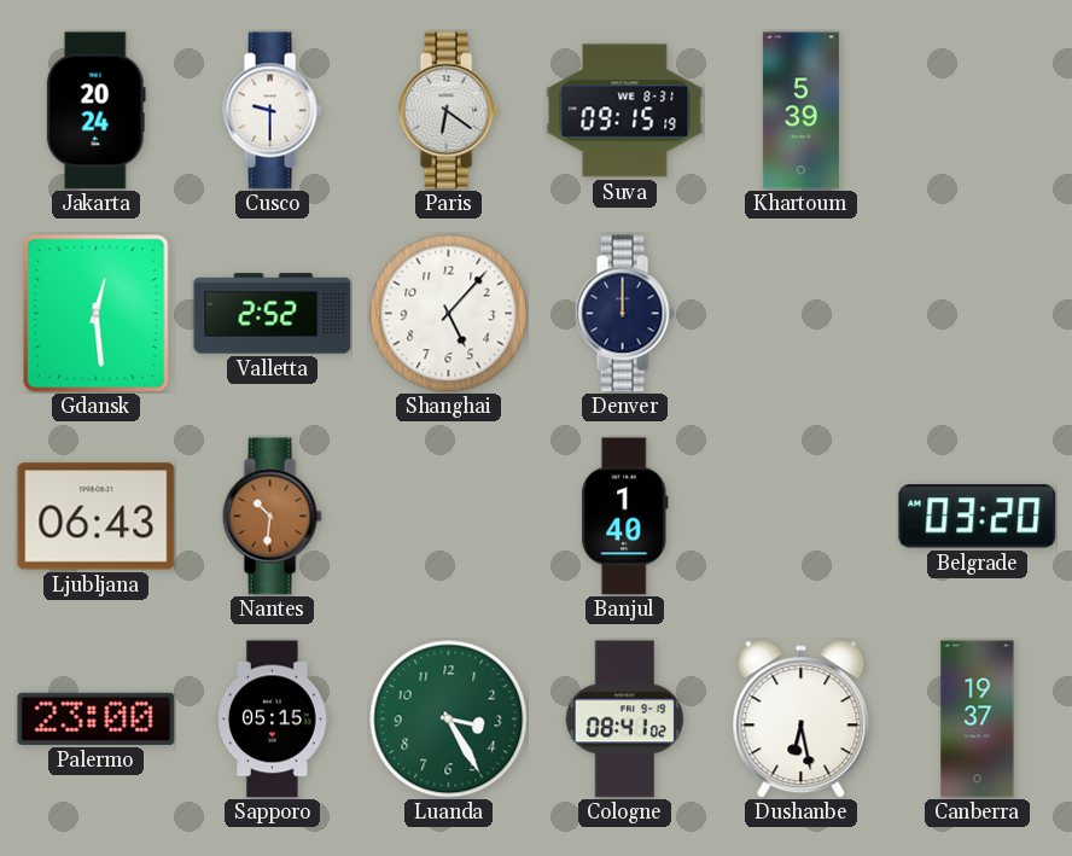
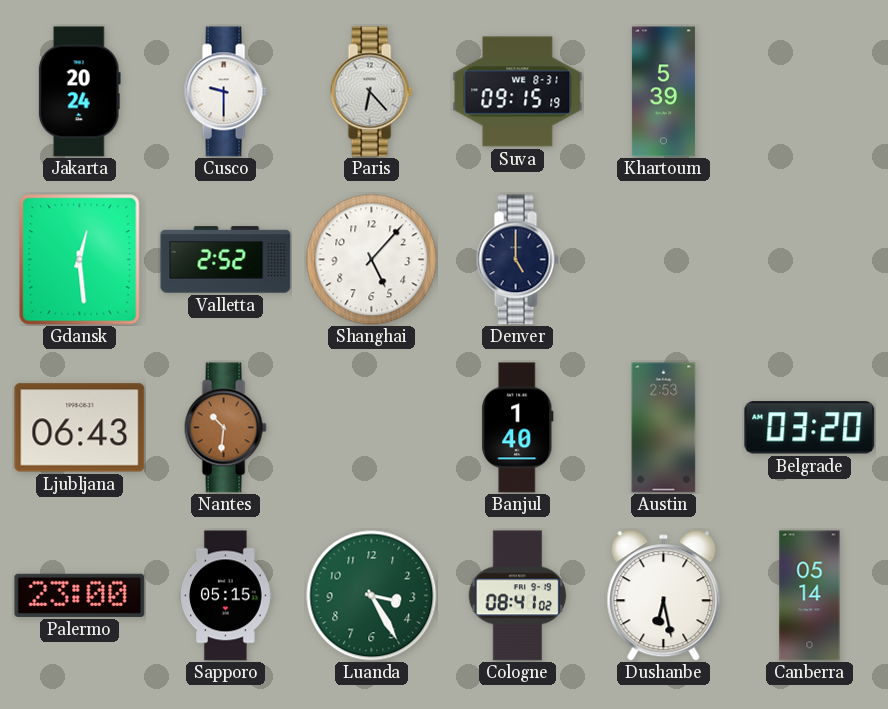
Paris: 6:21 -> 6:23
Denver: 12:00 -> 5:00
Austin: none -> 2:53
Canberra: 19:37 -> 05:14
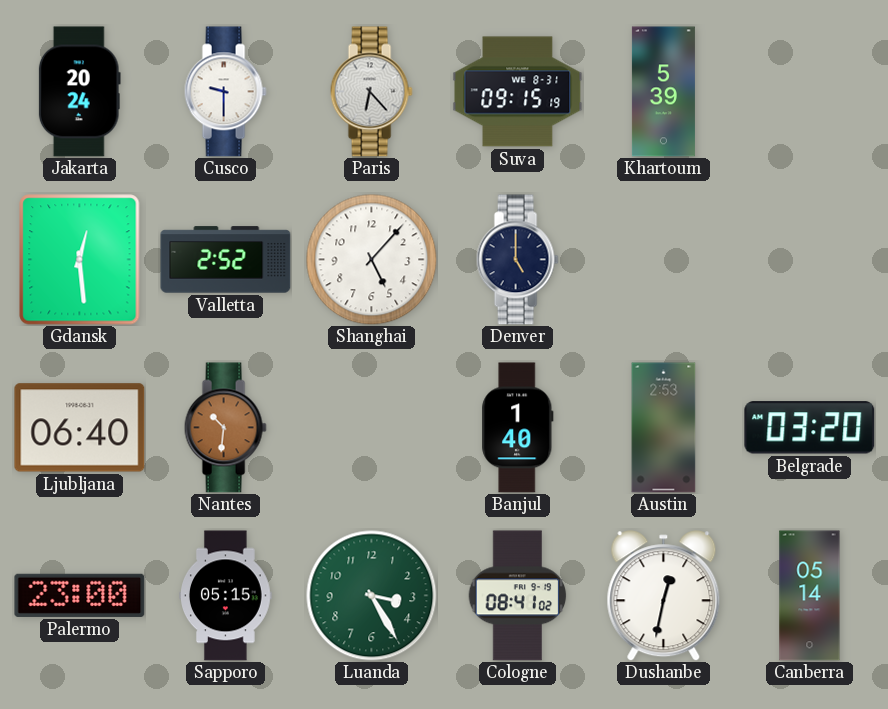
Ljubljana: 06:43 -> 06:40
Dushanbe: 6:28 -> 12:32
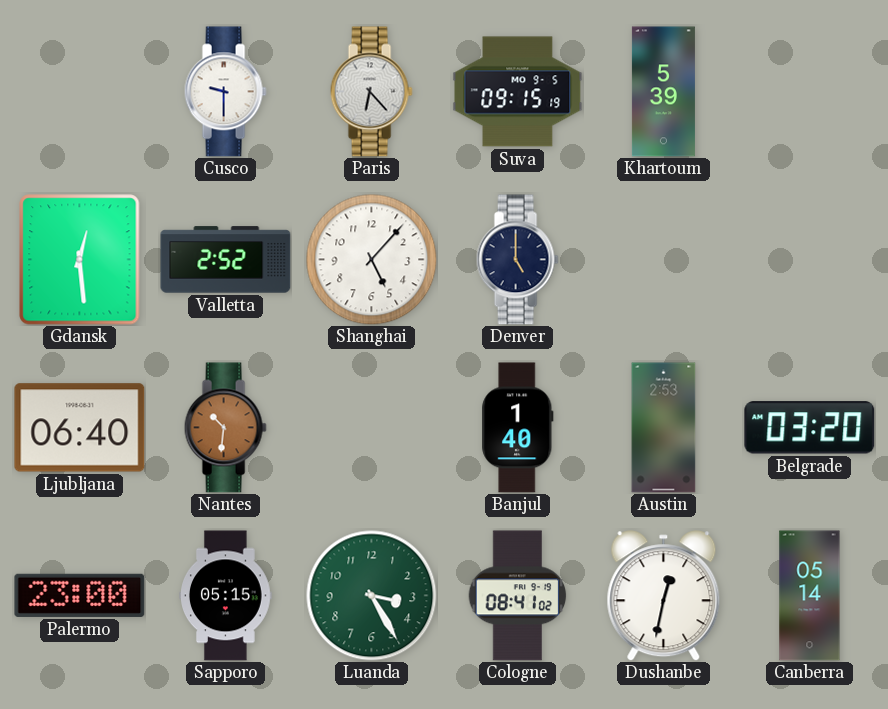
Jakarta: 20:24 -> none
Suva date: WE 8-31 -> MO 9-5
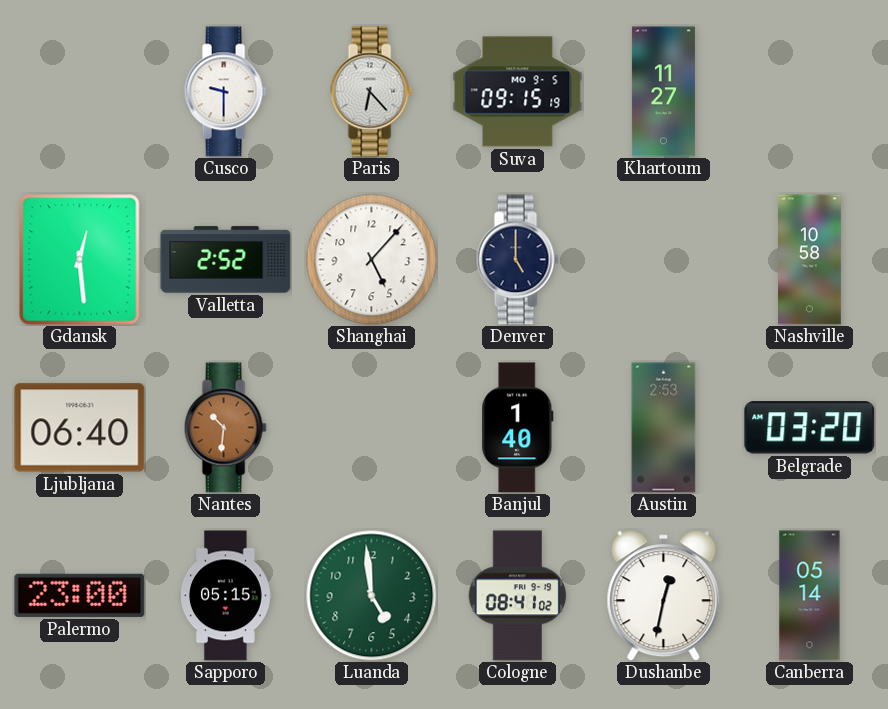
Khartoum: 5:39 -> 11:27
Nashville: none -> 10:58
Luanda: 3:25 -> 4:59
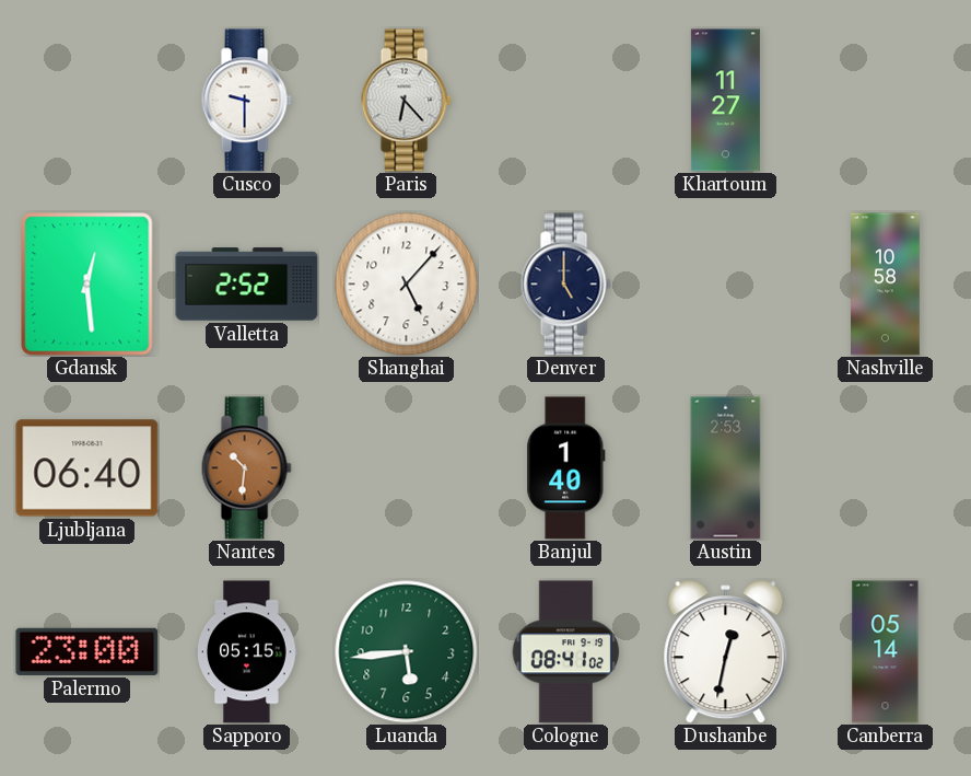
Suva: 09:15 -> none
Belgrade: 03:20 -> none
Luanda: 4:59 -> 5:44
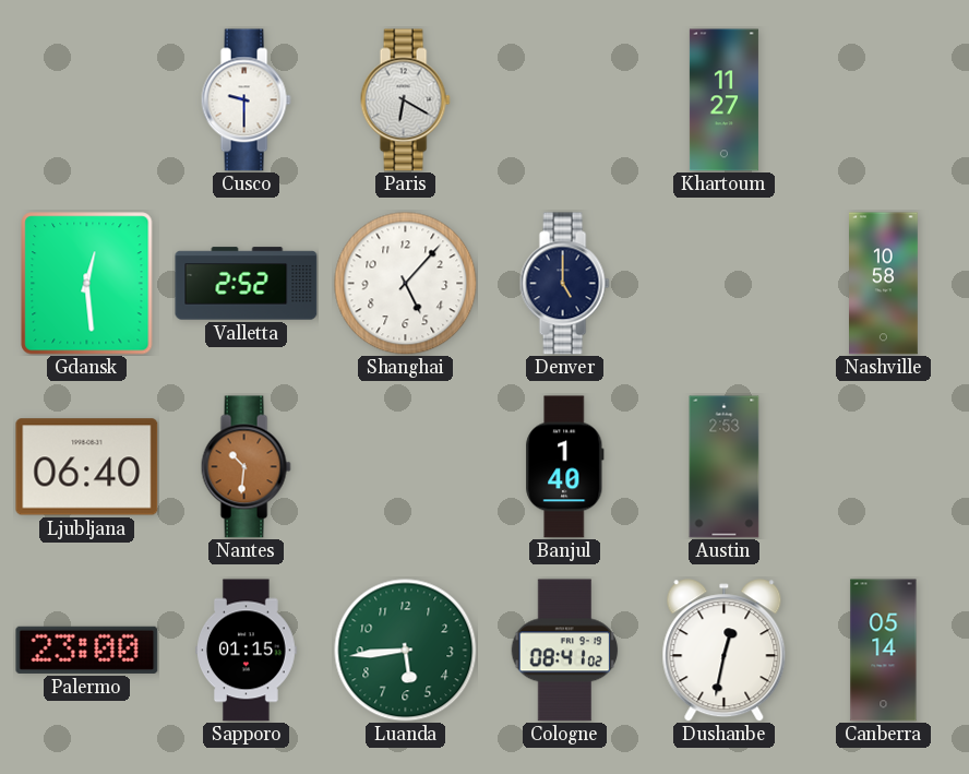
Paris: 6:23 -> 6:20
Sapporo: 05:15 -> 01:15
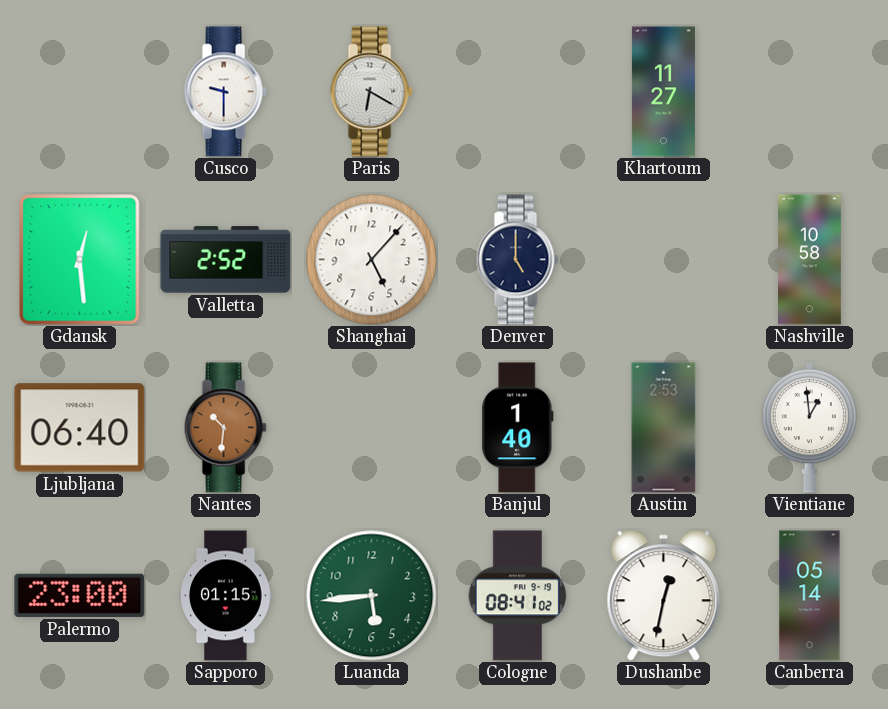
Vientiane: none -> 12:59
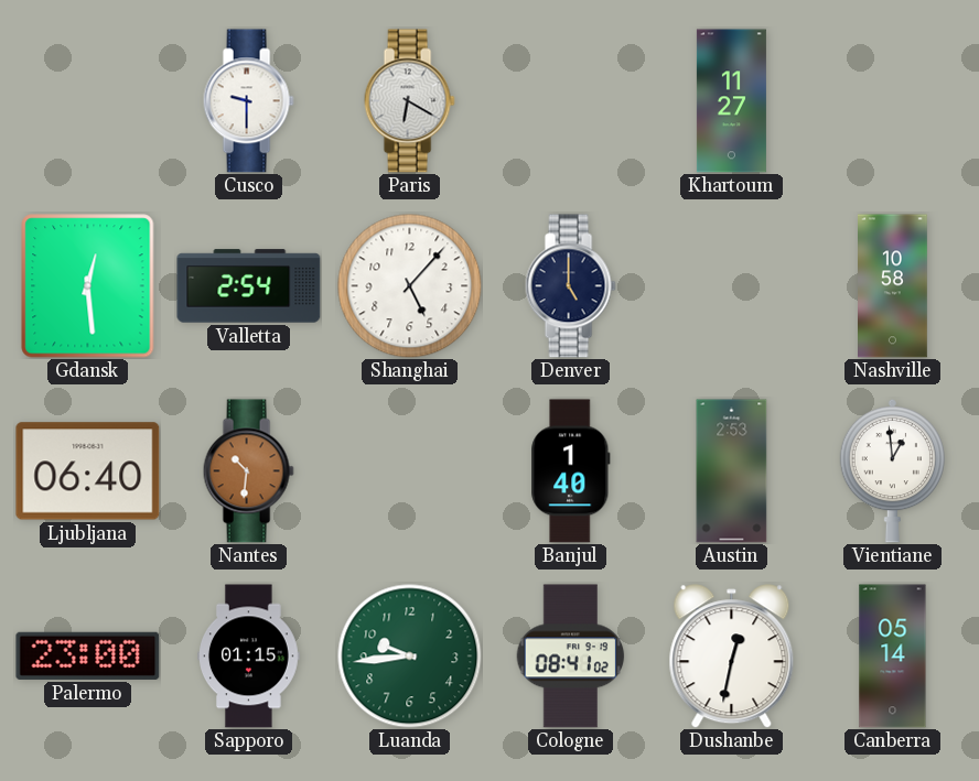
Valletta: 2:52 -> 2:54
Luanda: 5:44 -> 9:44
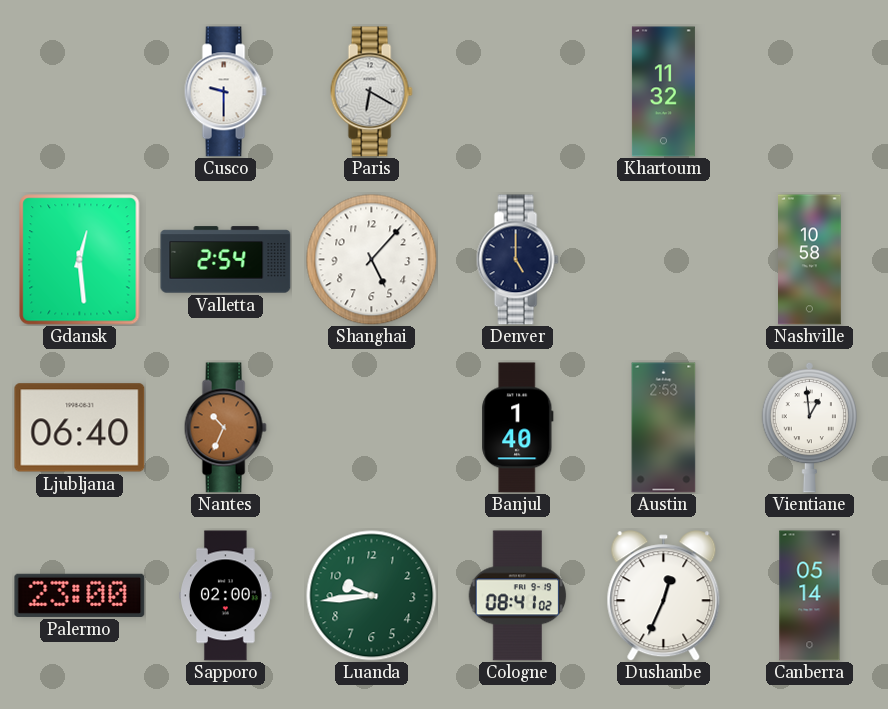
Khartoum: 11:27 -> 11:32
Nantes: 10:31 -> 10:34
Sapporo: 01:15 -> 02:00
Dushanbe: 12:32 -> 12:34
